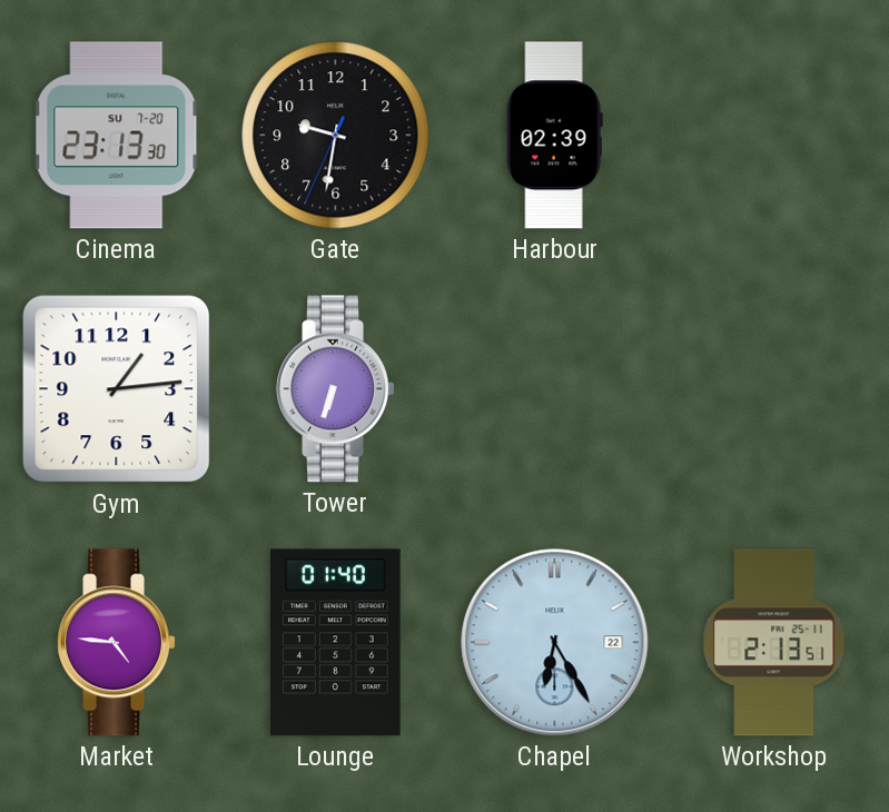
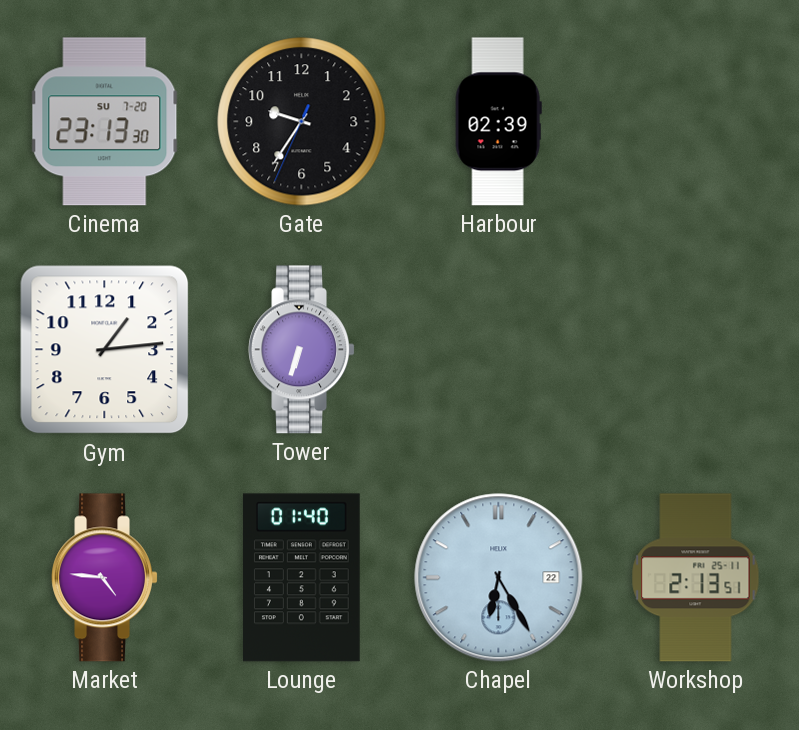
Gate: 9:31 -> 9:35
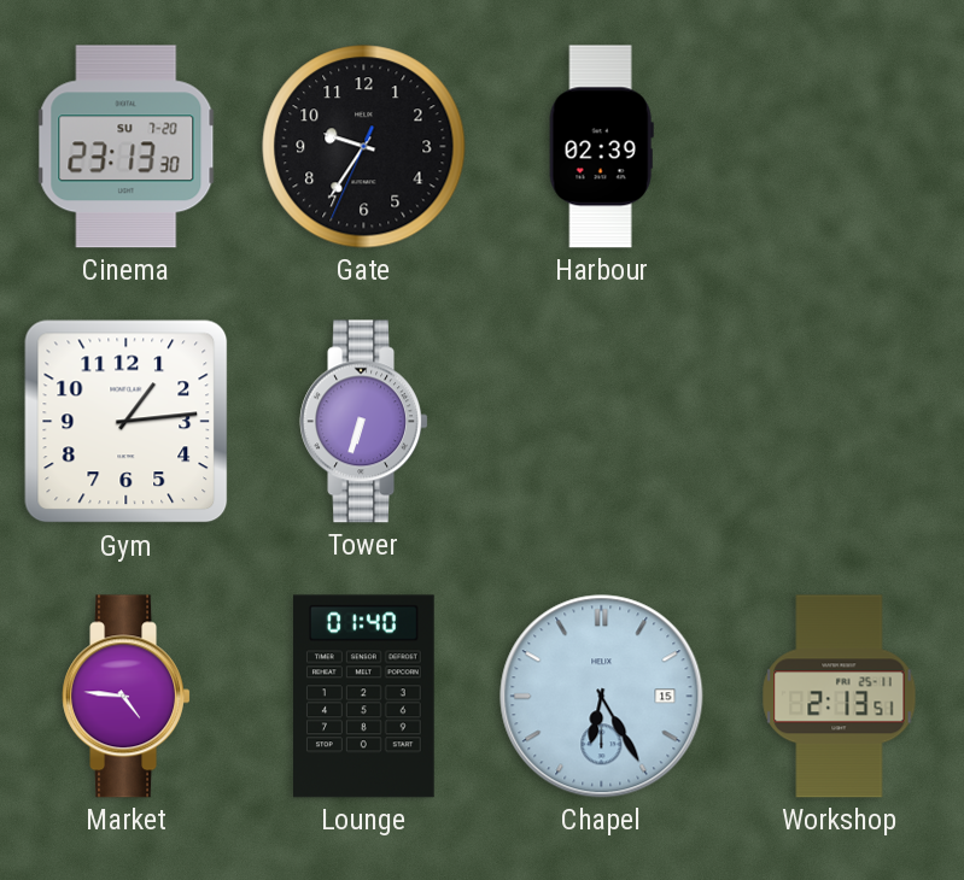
Chapel date: 22 -> 15
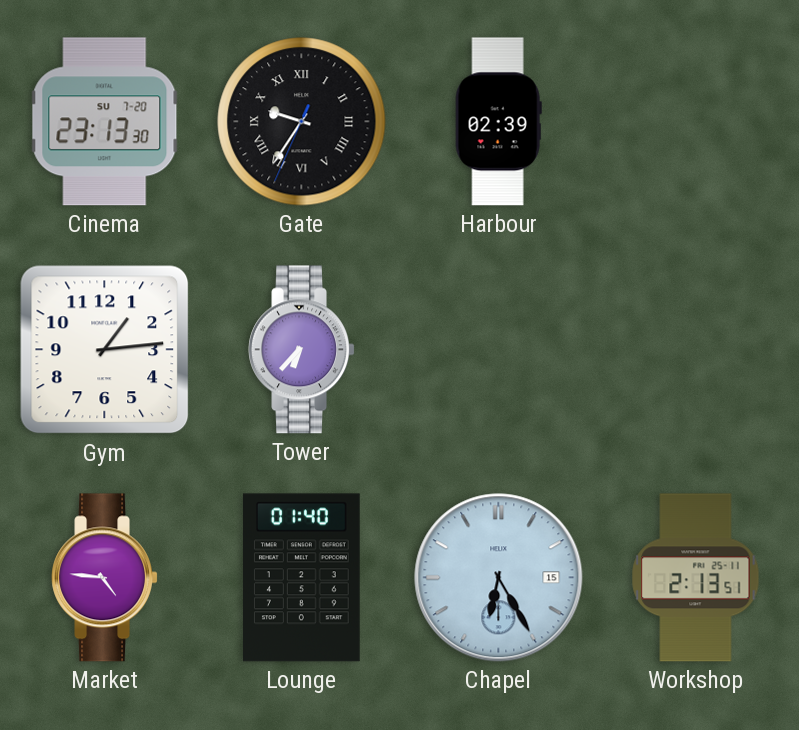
Gate numerals: Arabic -> Roman
Tower: 6:33 -> 6:37
